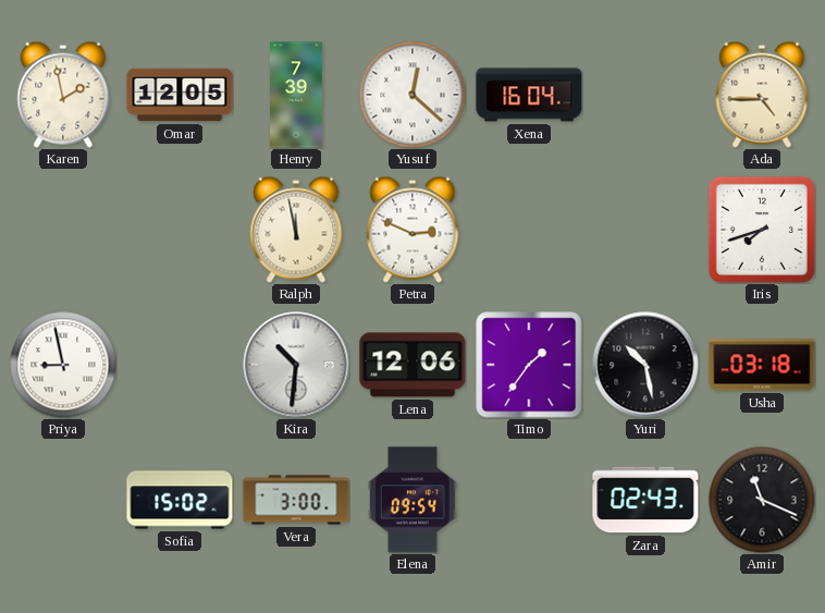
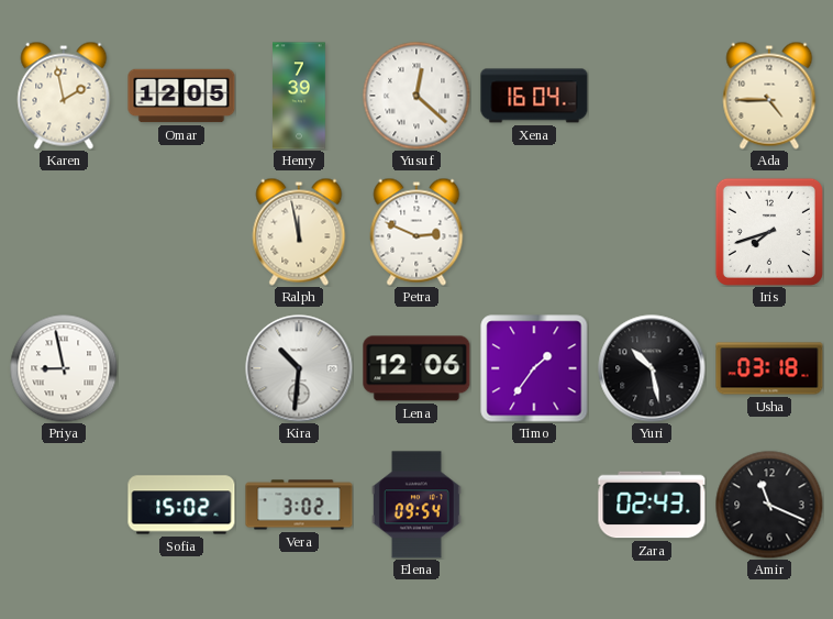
Vera: 3:00 -> 3:02
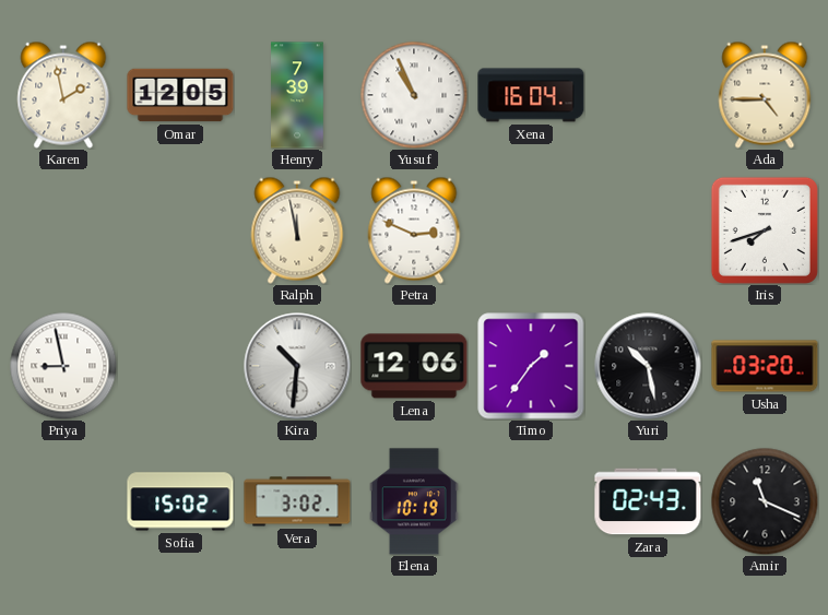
Yusuf: 12:22 -> 10:56
Usha: 03:18 -> 03:20
Elena: 09:54 -> 10:19
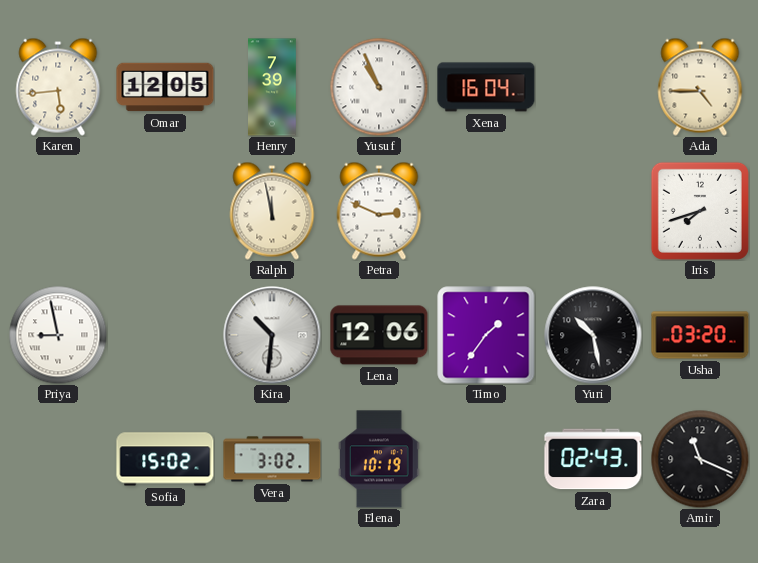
Karen: 1:58 -> 5:44
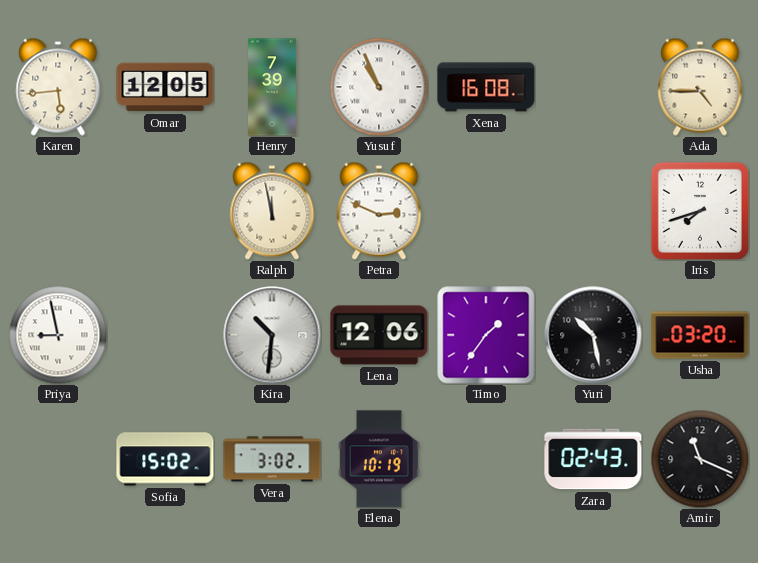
Xena: 16:04 -> 16:08
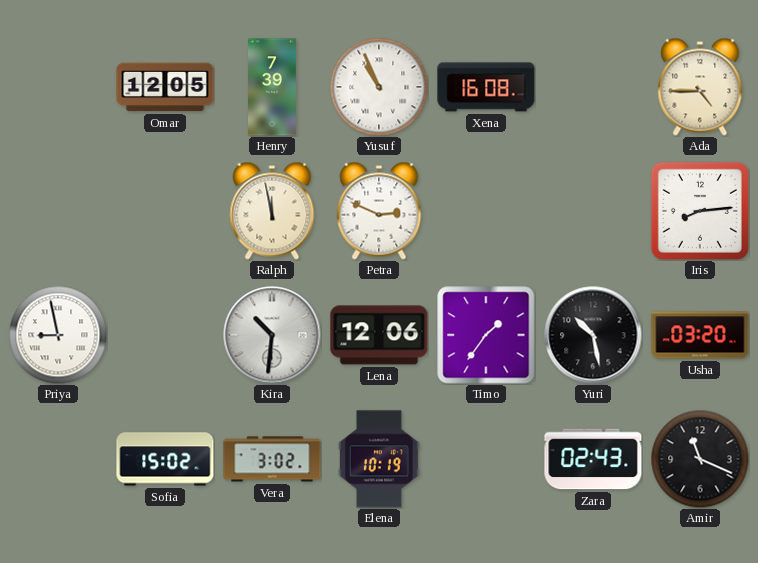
Karen: 5:44 -> none
Iris: 7:42 -> 8:14
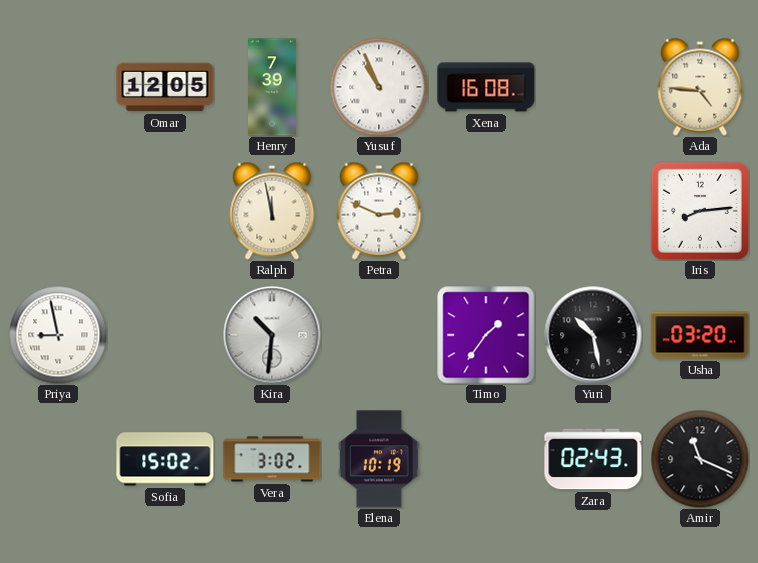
Ada: 4:45 -> 4:46
Lena: 12:06 -> none
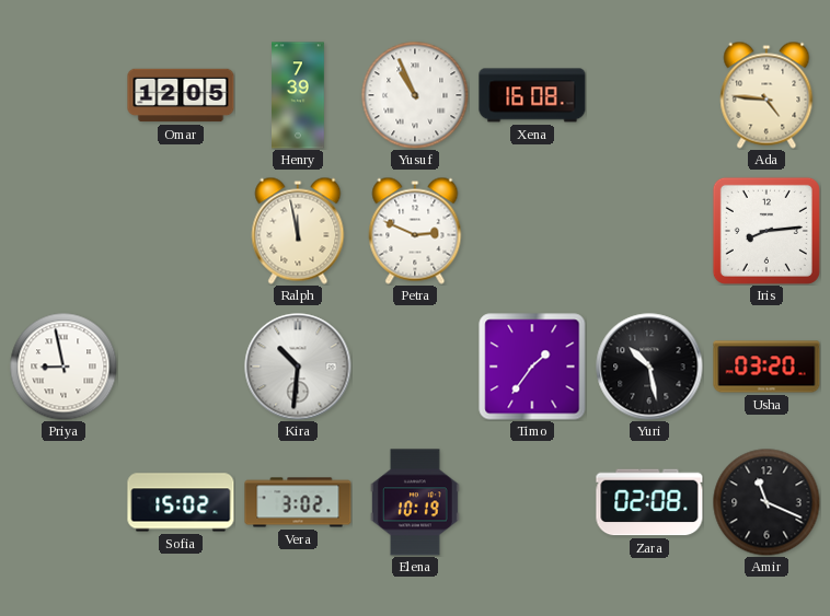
Zara: 02:43 -> 02:08
